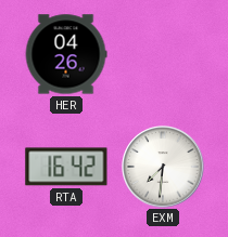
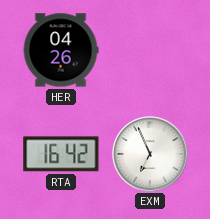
EXM: 7:31 -> 6:56
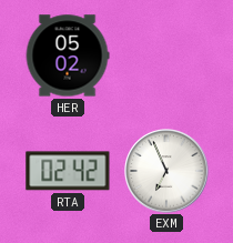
HER: 04:26 -> 05:02
RTA: 16:42 -> 02:42
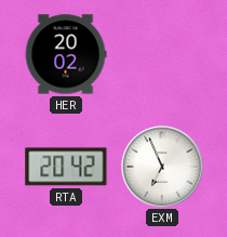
HER: 05:02 -> 20:02
RTA: 02:42 -> 20:42
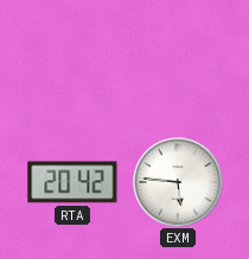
HER: 20:02 -> none
EXM: 6:56 -> 5:46
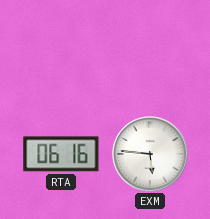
RTA: 20:42 -> 06:16
